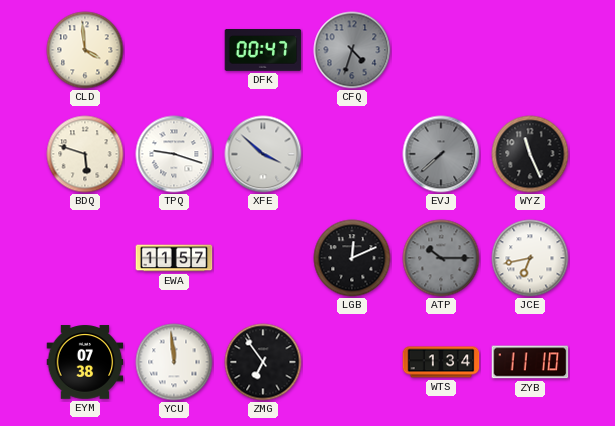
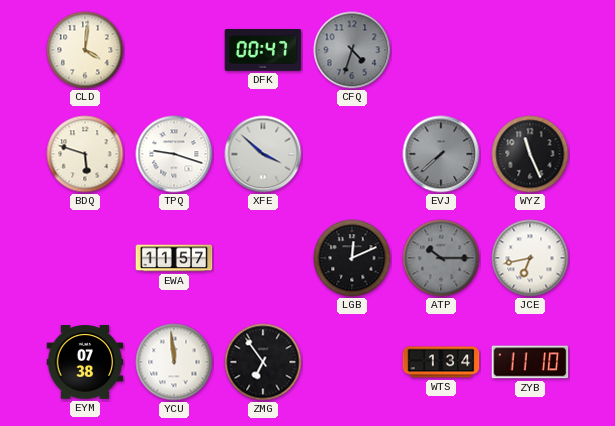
CLD: 3:59 -> 4:01
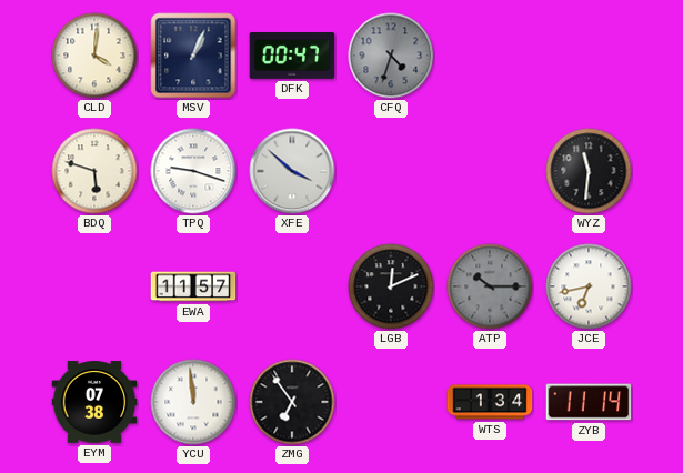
MSV: none -> 1:04
EVJ: 7:38 -> none
WYZ: 11:26 -> 11:31
ZYB: 11:10 -> 11:14
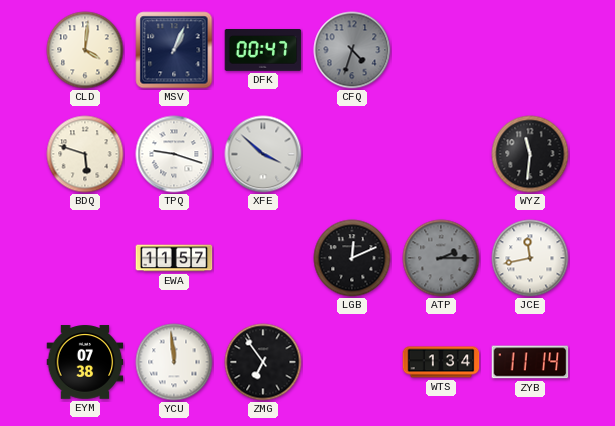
ATP: 10:15 -> 2:15
JCE: 6:43 -> 11:43
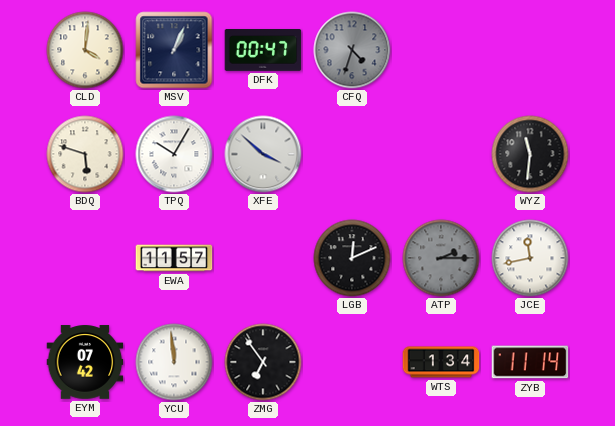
TPQ: 9:18 -> 10:05
EYM: 07:38 -> 07:42
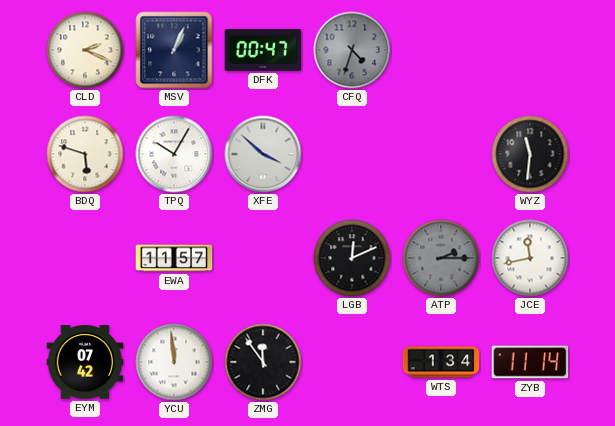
CLD: 4:01 -> 2:19
ZMG: 6:54 -> 11:54
